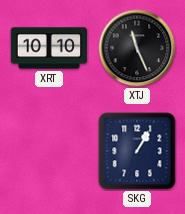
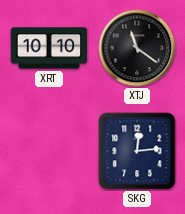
XTJ: 11:26 -> 11:21
SKG: 1:05 -> 12:14
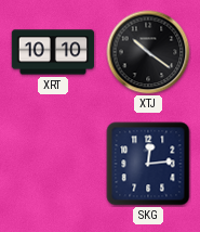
XTJ: 11:21 -> 10:21
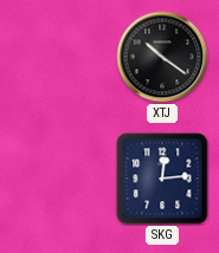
XRT: 10:10 -> none
